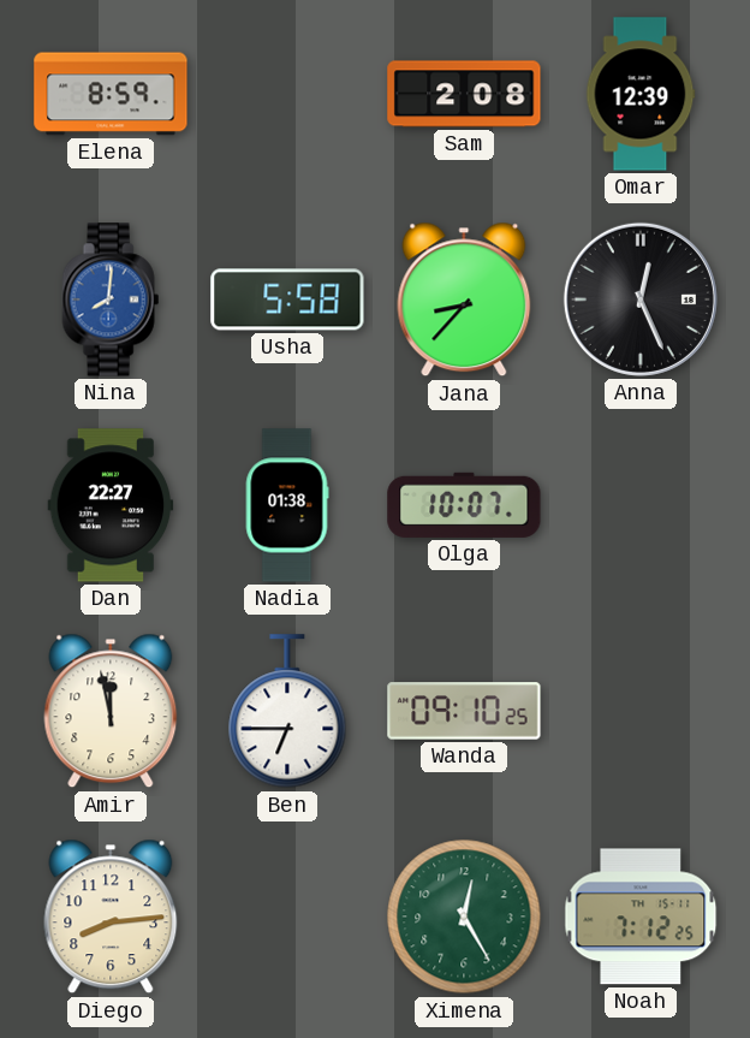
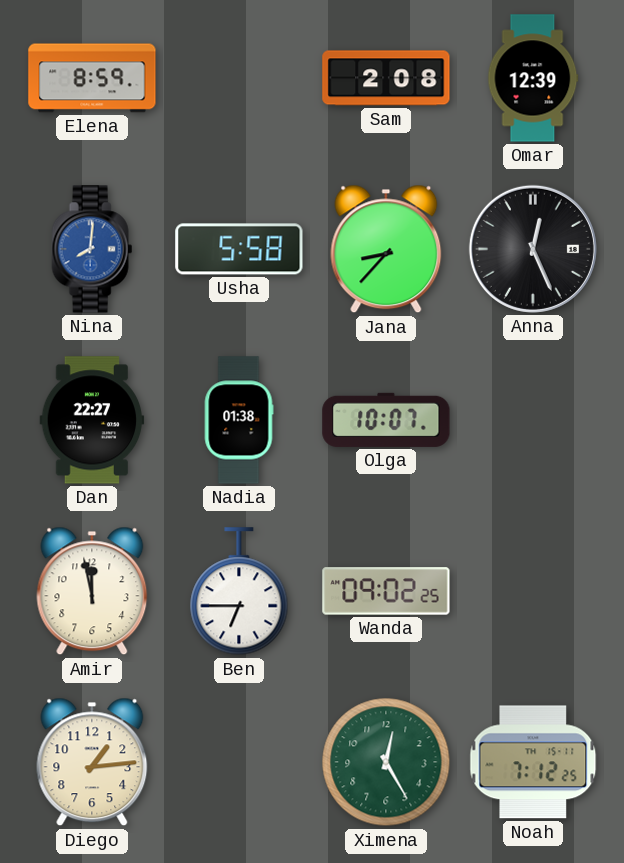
Wanda: 09:10 -> 09:02
Diego: 8:14 -> 1:14
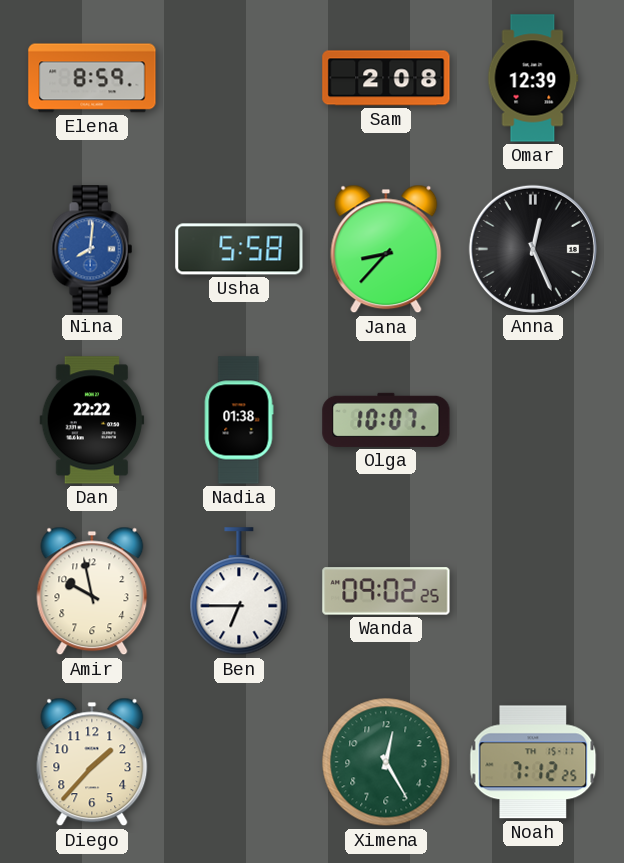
Dan: 22:27 -> 22:22
Amir: 11:58 -> 9:58
Diego: 1:14 -> 1:37
